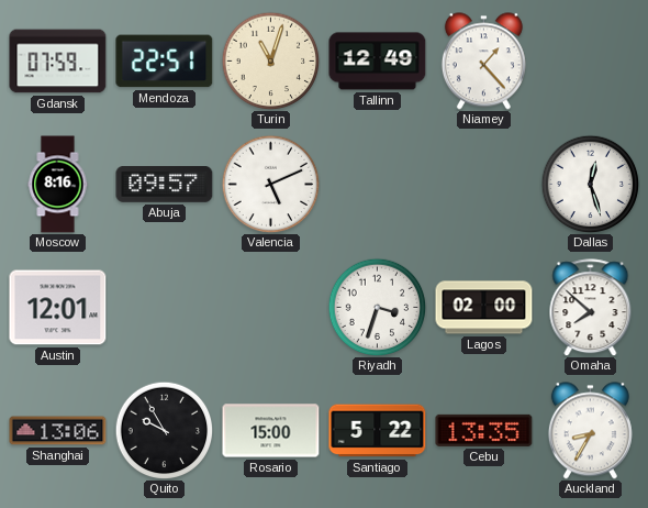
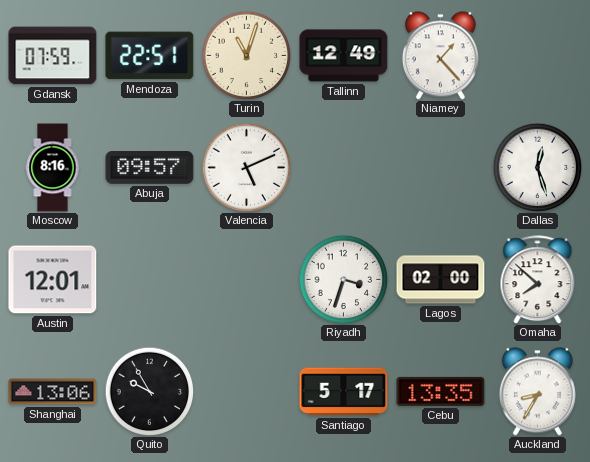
Rosario: 15:00 -> none
Santiago: 5:22 -> 5:17
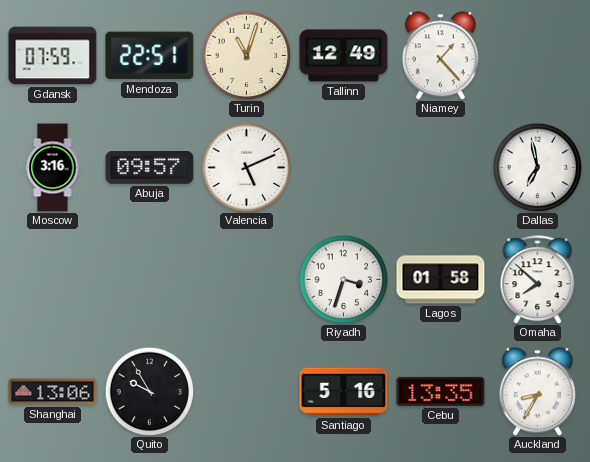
Moscow: 8:16 -> 3:16
Dallas: 12:27 -> 6:58
Austin: 12:01 -> none
Lagos: 02:00 -> 01:58
Santiago: 5:17 -> 5:16
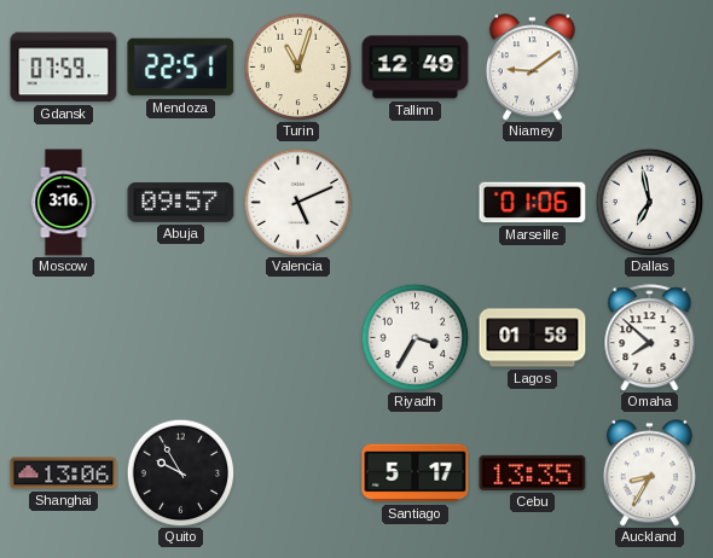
Niamey: 1:23 -> 9:09
Marseille: none -> 01:06
Riyadh: 3:33 -> 3:35
Santiago: 5:16 -> 5:17
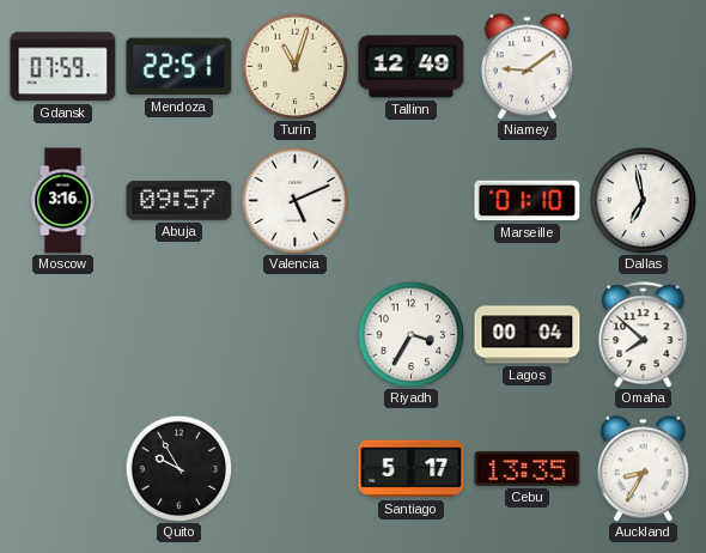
Marseille: 01:06 -> 01:10
Lagos: 01:58 -> 00:04
Shanghai: 13:06 -> none
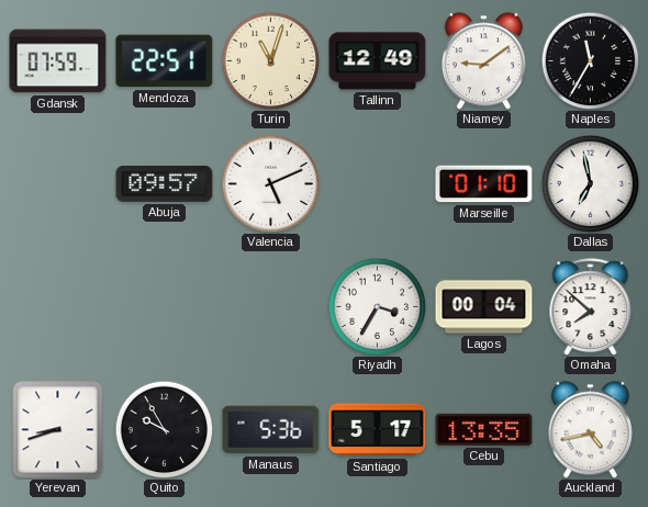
Naples: none -> 11:35
Moscow: 3:16 -> none
Yerevan: none -> 8:42
Manaus: none -> 5:36
Auckland: 8:35 -> 4:43
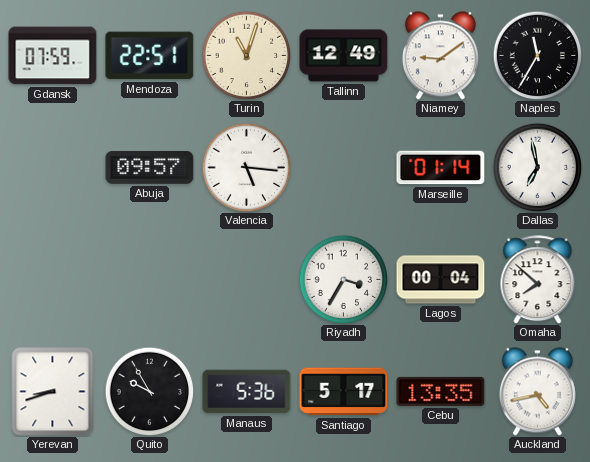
Valencia: 5:11 -> 5:16
Marseille: 01:10 -> 01:14
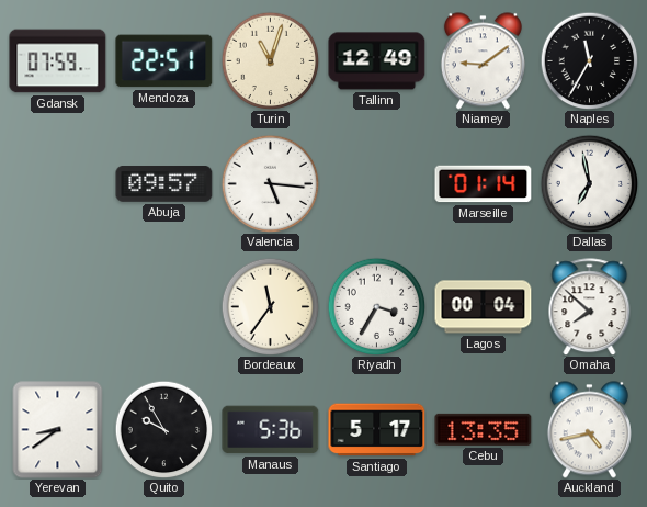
Bordeaux: none -> 11:36
Yerevan: 8:42 -> 8:39
